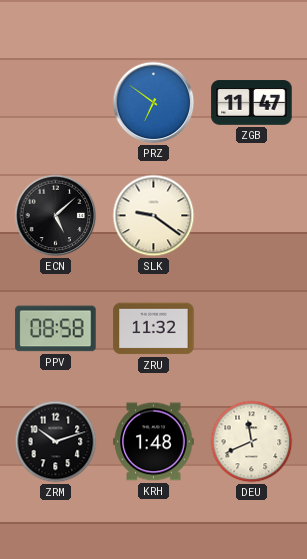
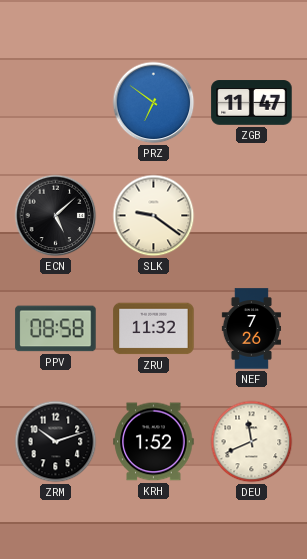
NEF: none -> 7:26
KRH: 1:48 -> 1:52
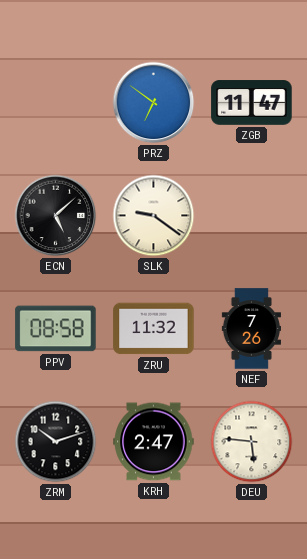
KRH: 1:52 -> 2:47
DEU: 11:41 -> 5:46
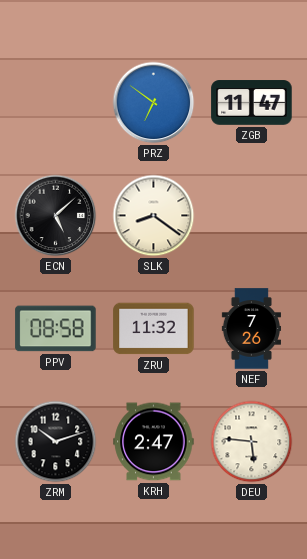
SLK: 9:21 -> 8:21
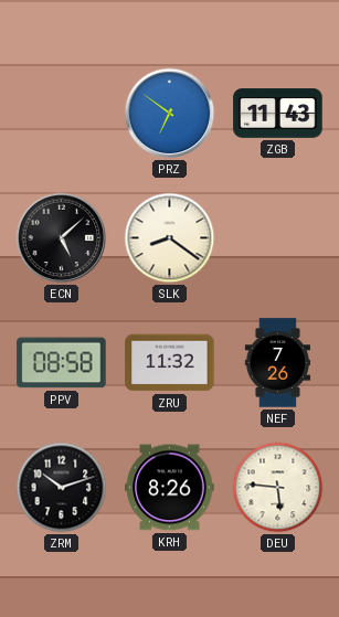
ZGB: 11:47 -> 11:43
KRH: 2:47 -> 8:26
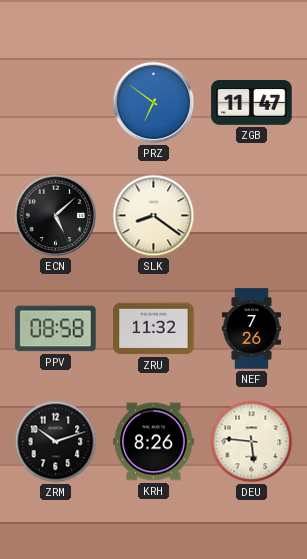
ZGB: 11:43 -> 11:47
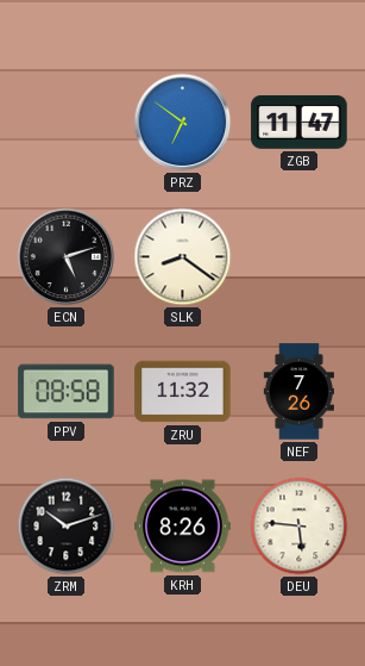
ECN: 5:08 -> 5:12
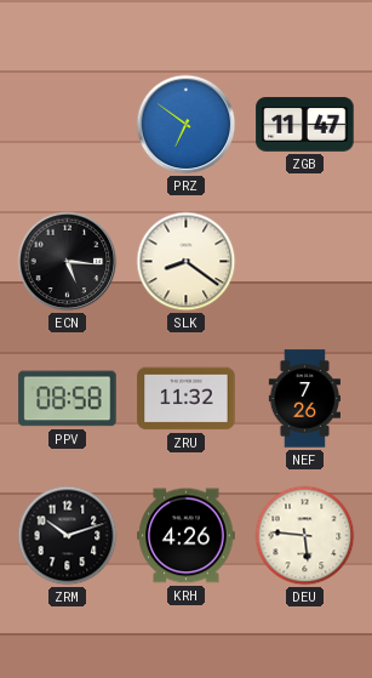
ECN: 5:12 -> 5:16
KRH: 8:26 -> 4:26
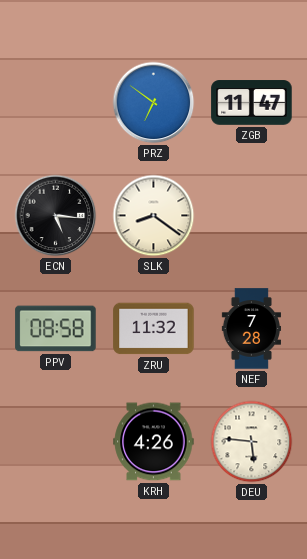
NEF: 7:26 -> 7:28
ZRM: 10:12 -> none
